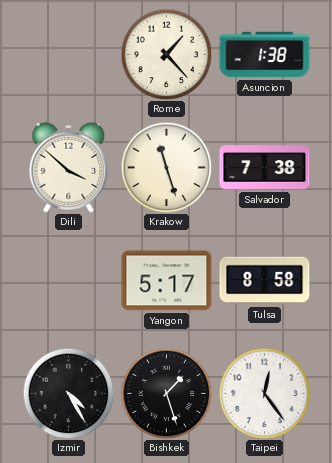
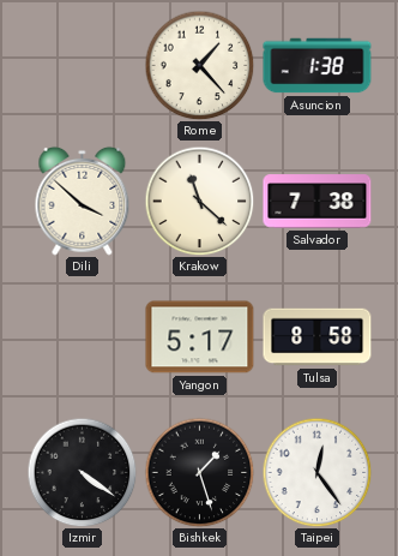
Krakow: 11:27 -> 11:22
Izmir: 4:25 -> 4:21
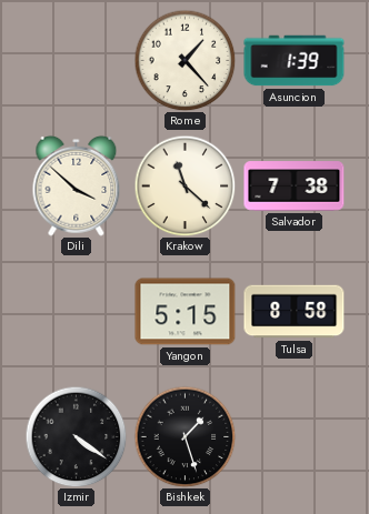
Asuncion: 1:38 -> 1:39
Yangon: 5:17 -> 5:15
Taipei: 12:24 -> none
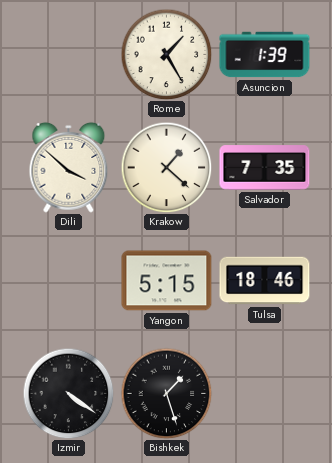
Rome: 1:23 -> 1:25
Krakow: 11:22 -> 1:22
Salvador: 7:38 -> 7:35
Tulsa: 8:58 -> 18:46
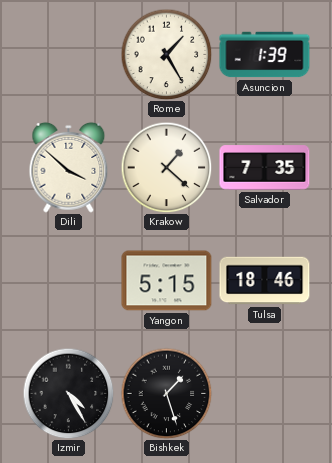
Izmir: 4:21 -> 4:25
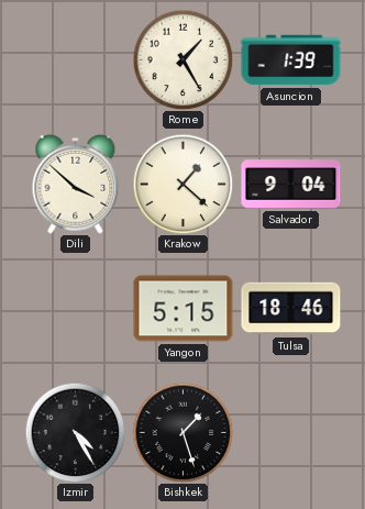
Salvador: 7:35 -> 9:04
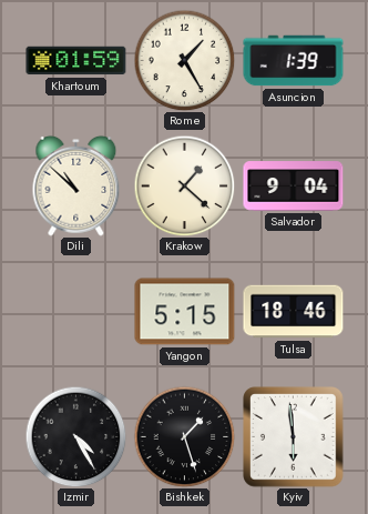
Khartoum: none -> 01:59
Dili: 3:52 -> 10:52
Kyiv: none -> 5:59
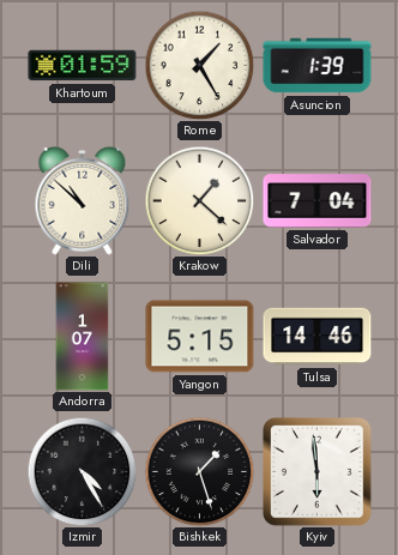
Salvador: 9:04 -> 7:04
Andorra: none -> 1:07
Tulsa: 18:46 -> 14:46
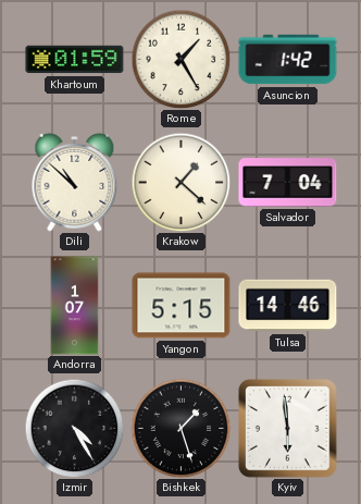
Asuncion: 1:39 -> 1:42
